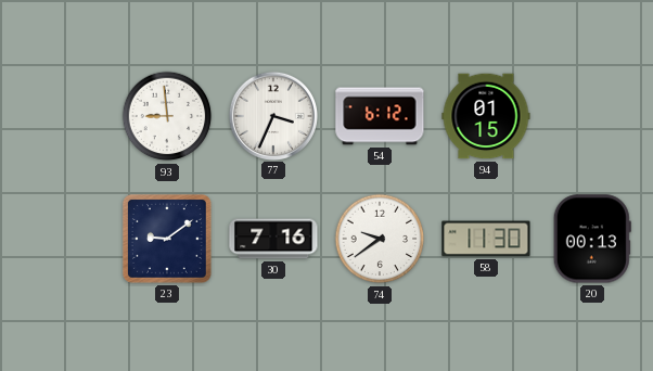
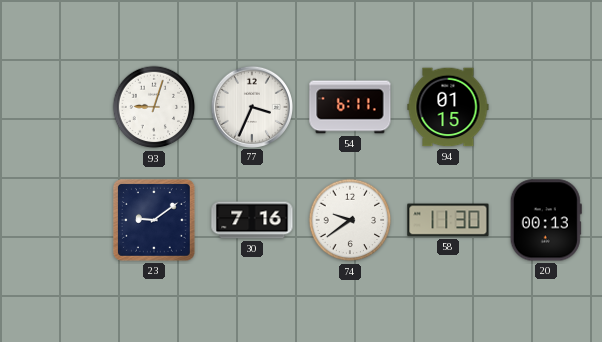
93: 8:59 -> 9:03
54: 6:12 -> 6:11
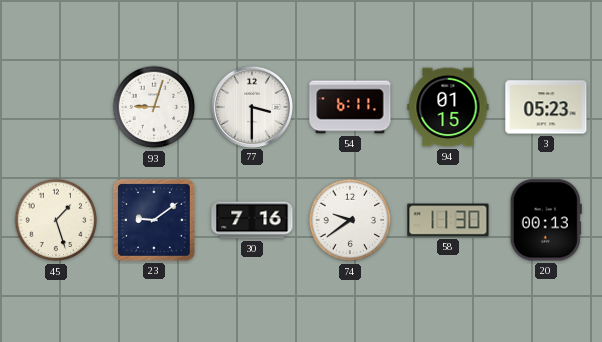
77: 3:34 -> 3:30
3: none -> 05:23
45: none -> 1:27
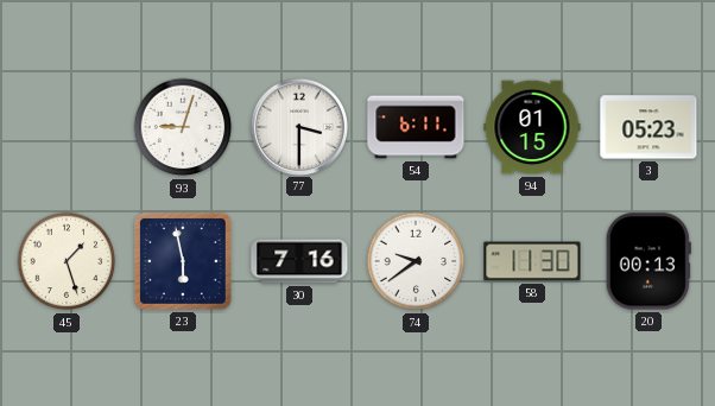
23: 9:09 -> 5:58
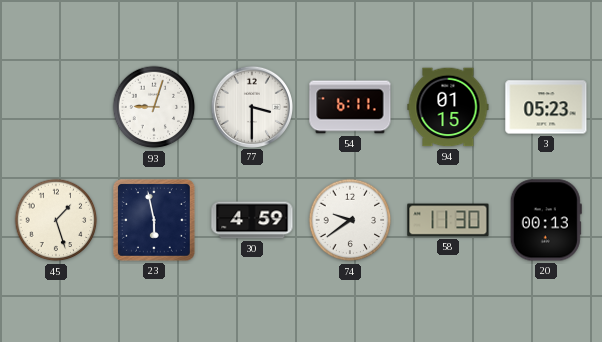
30: 7:16 -> 4:59
